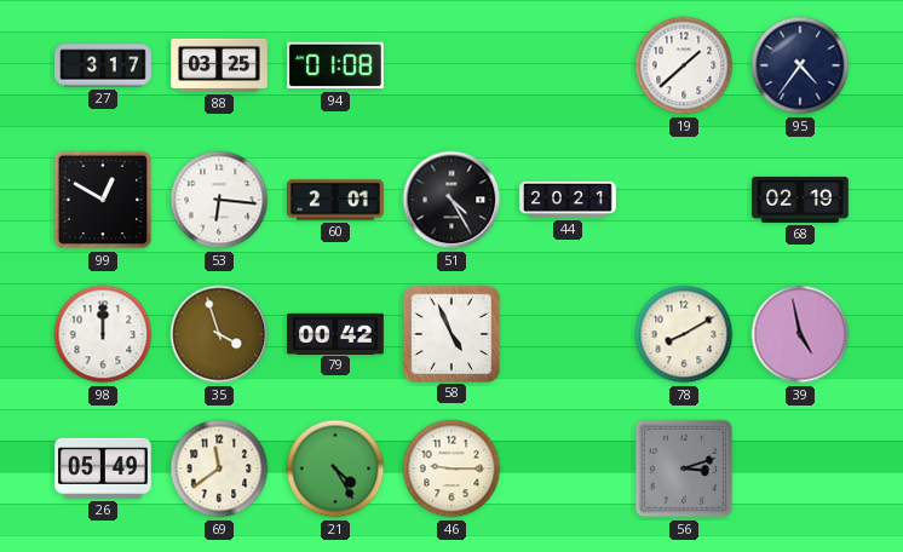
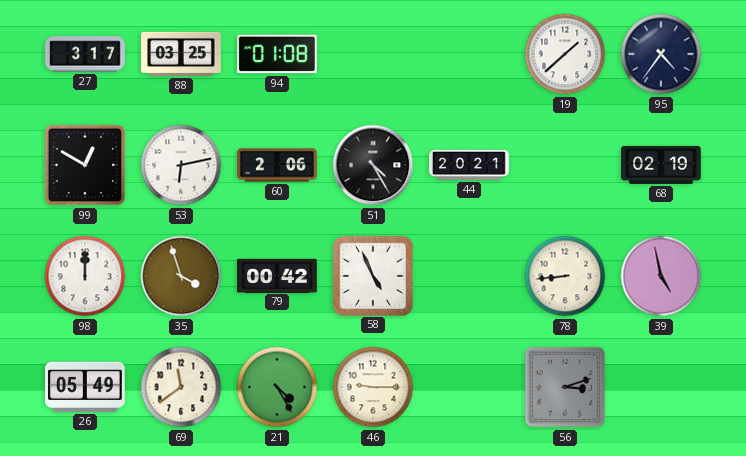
53: 6:16 -> 6:13
60: 2:01 -> 2:06
78: 8:10 -> 8:44
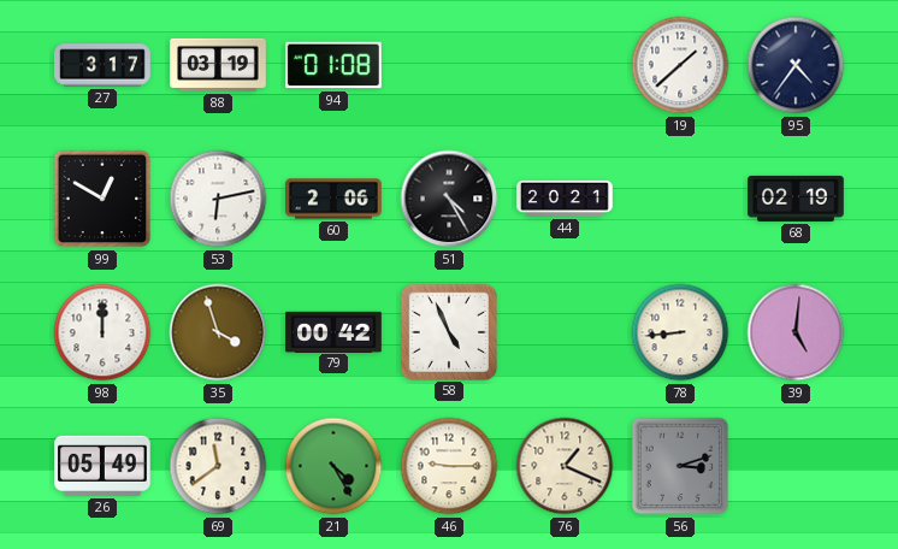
88: 03:25 -> 03:19
39: 4:58 -> 5:01
76: none -> 1:19
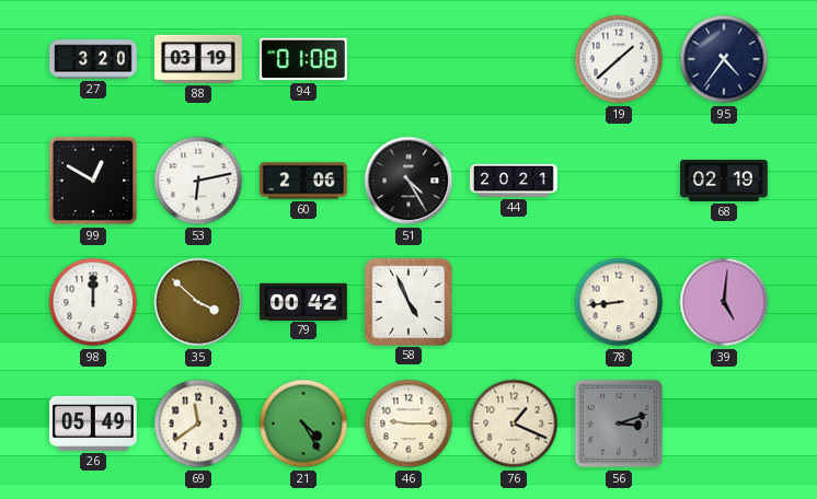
27: 3:17 -> 3:20
35: 3:57 -> 3:52
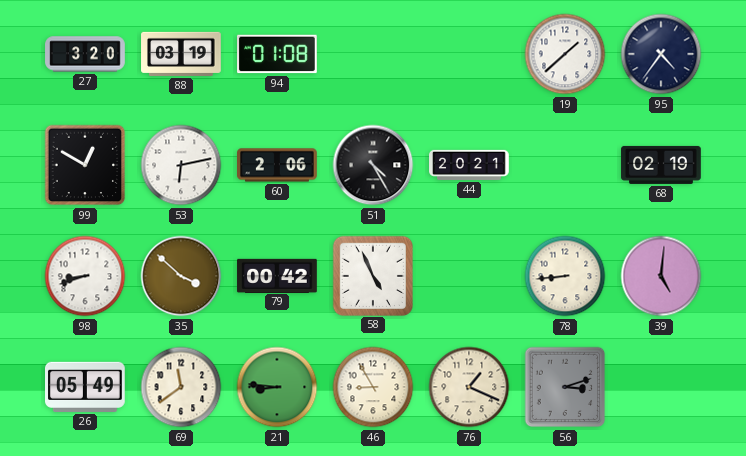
98: 12:00 -> 8:42
21: 4:25 -> 8:46
46: 9:15 -> 8:55
